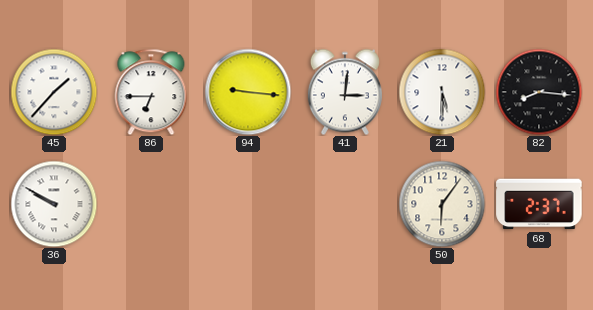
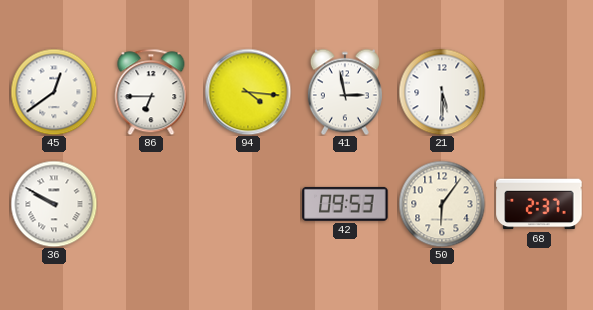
45: 1:37 -> 12:39
94: 9:16 -> 4:16
41: 3:01 -> 2:58
82: 8:16 -> none
42: none -> 09:53
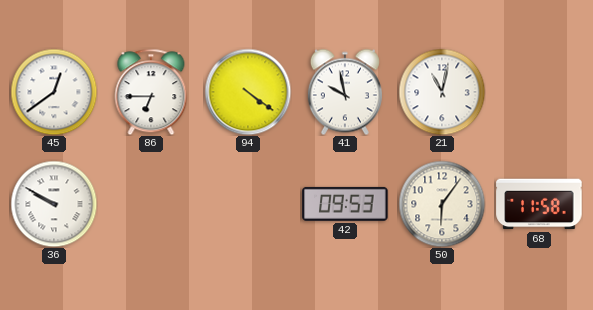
94: 4:16 -> 4:21
41: 2:58 -> 9:58
21: 5:30 -> 11:02
68: 2:37 -> 11:58
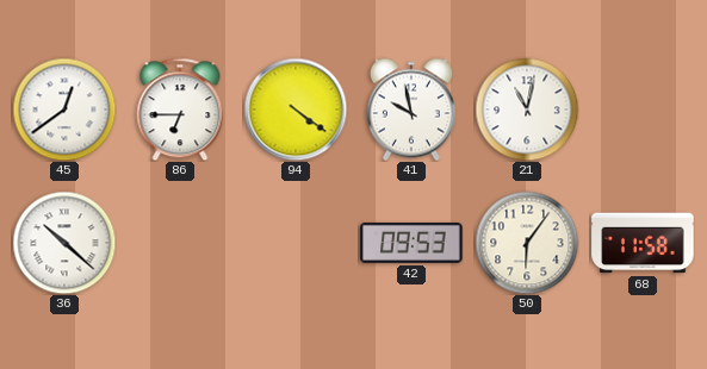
36: 9:50 -> 10:22
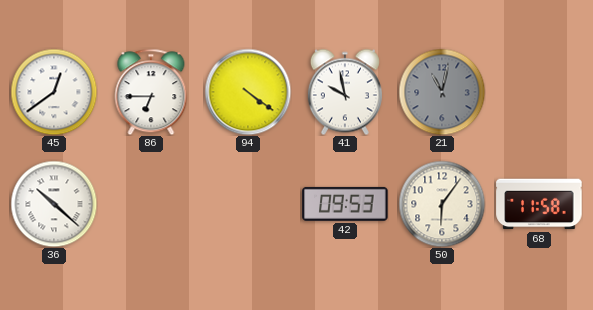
21 dial: white -> grey
